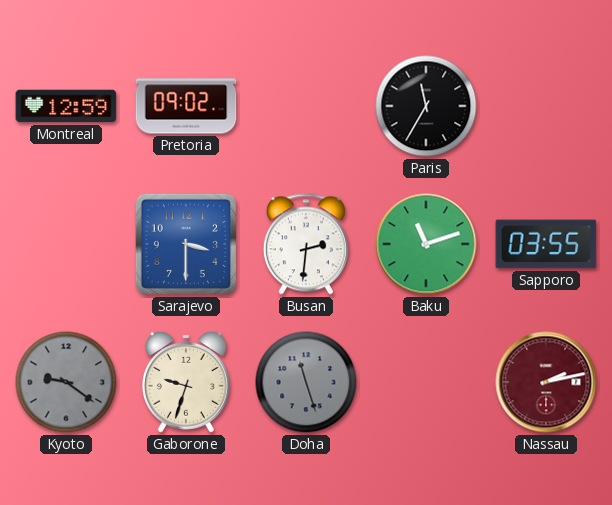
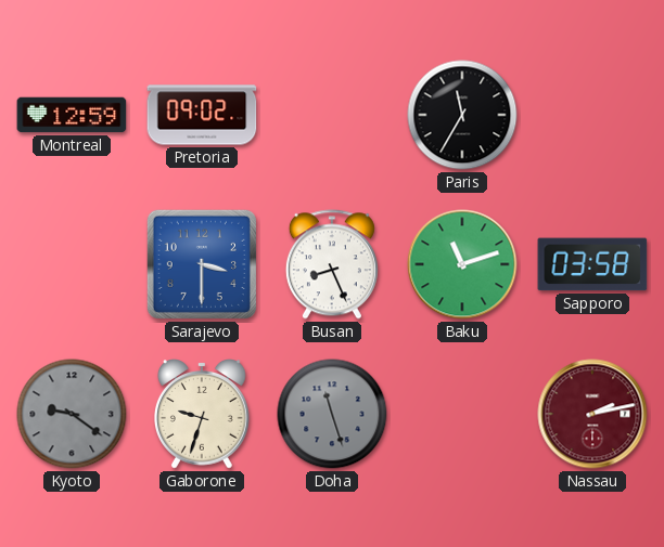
Busan: 2:31 -> 8:26
Sapporo: 03:55 -> 03:58
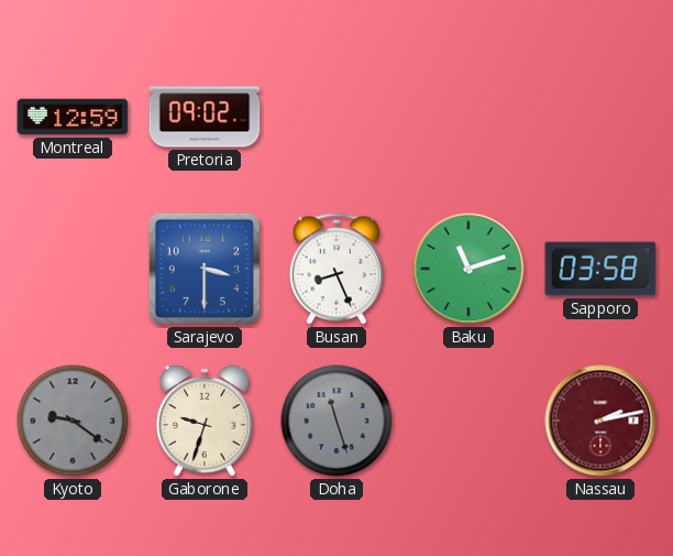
Paris: 11:35 -> none
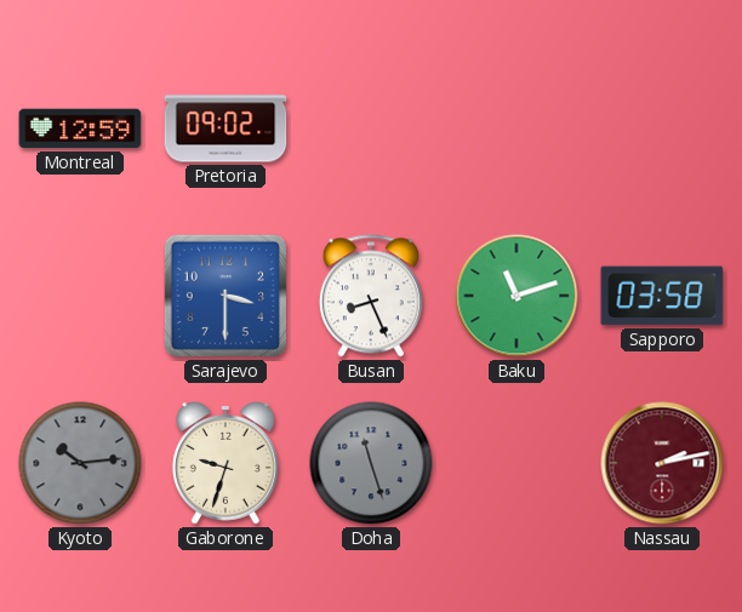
Kyoto: 9:21 -> 10:14
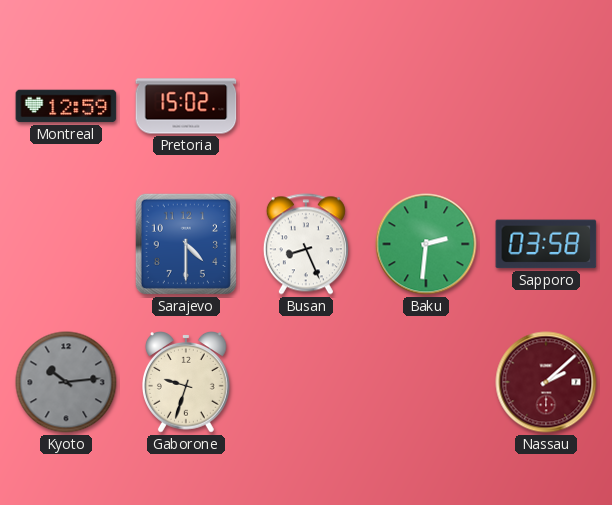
Pretoria: 09:02 -> 15:02
Sarajevo: 3:30 -> 4:30
Baku: 11:12 -> 2:31
Doha: 11:27 -> none
Nassau: 2:13 -> 2:08
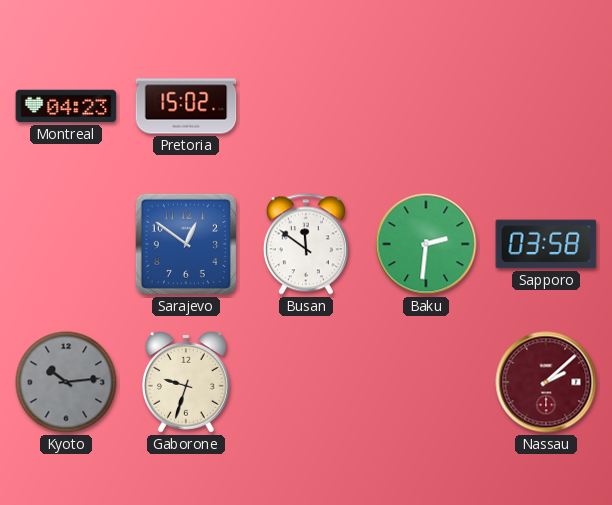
Montreal: 12:59 -> 04:23
Sarajevo: 4:30 -> 12:51
Busan: 8:26 -> 11:51
